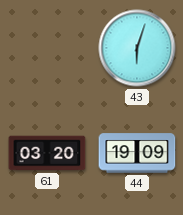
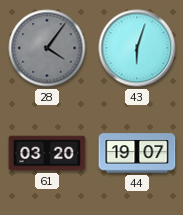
28: none -> 4:06
44: 19:09 -> 19:07
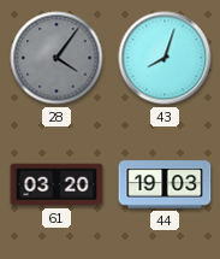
43: 6:03 -> 8:03
44: 19:07 -> 19:03
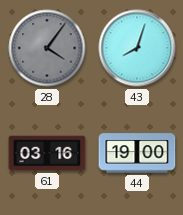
61: 03:20 -> 03:16
44: 19:03 -> 19:00
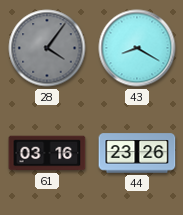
43: 8:03 -> 8:20
44: 19:00 -> 23:26
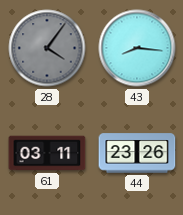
43: 8:20 -> 8:16
61: 03:16 -> 03:11
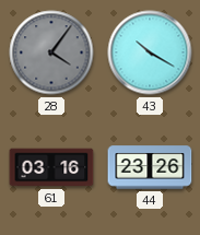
43: 8:16 -> 10:20
61: 03:11 -> 03:16
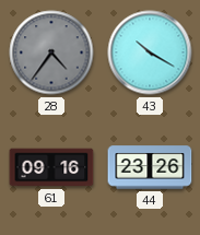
28: 4:06 -> 4:36
61: 03:16 -> 09:16
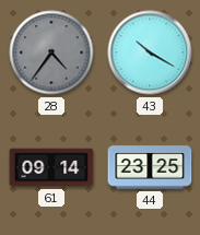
61: 09:16 -> 09:14
44: 23:26 -> 23:25
